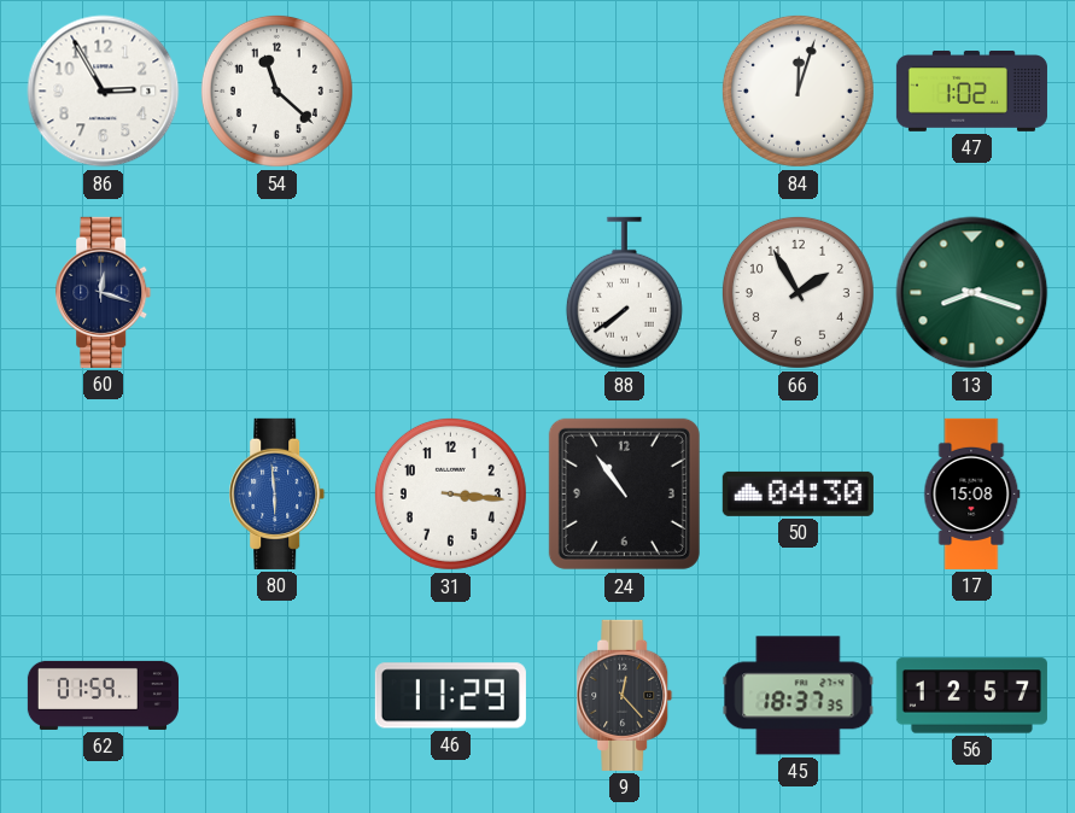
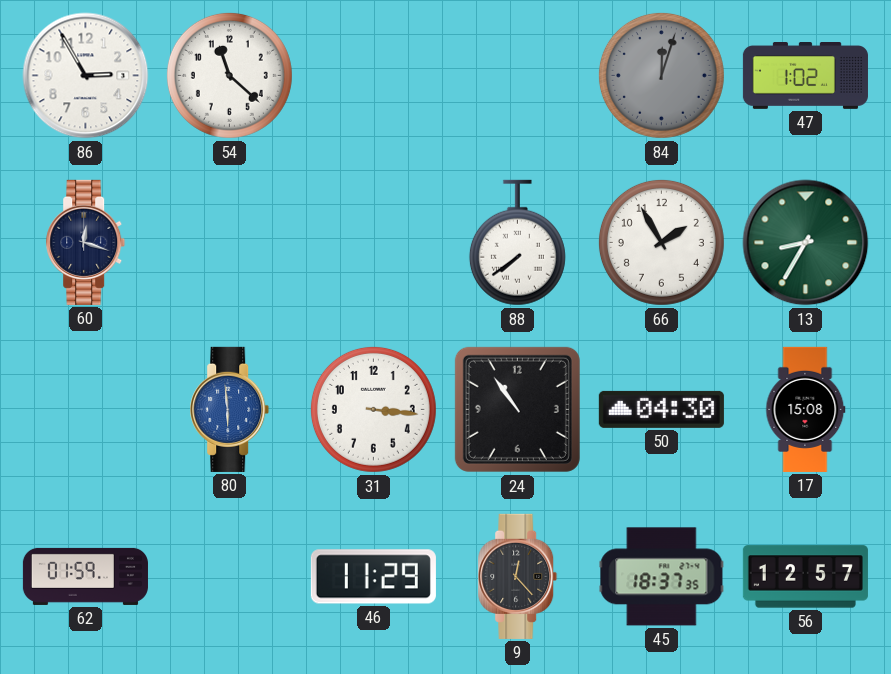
84 dial: white -> grey
13: 8:18 -> 8:35
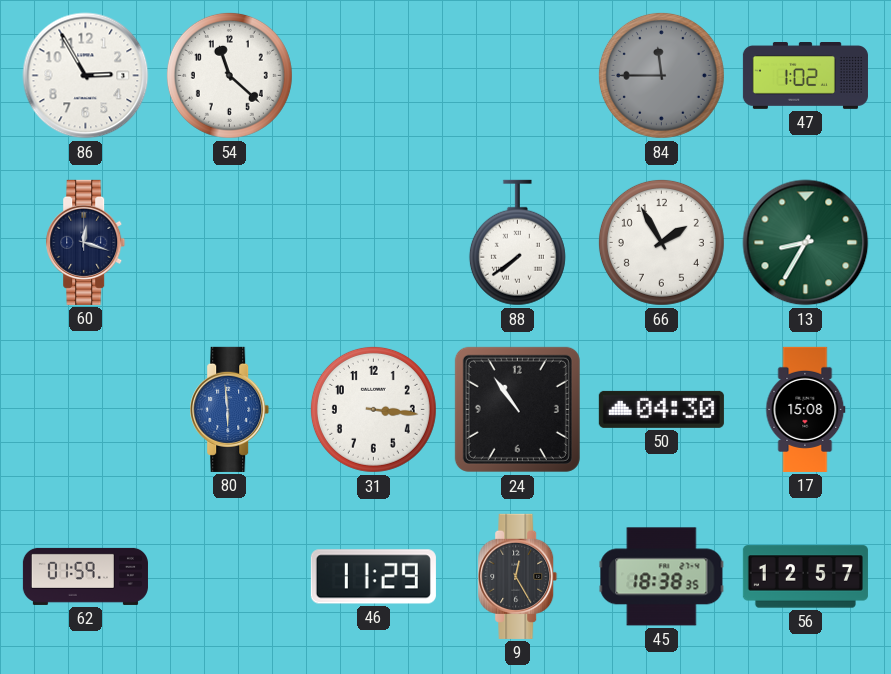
84: 12:03 -> 11:45
9: 12:23 -> 12:25
45: 18:37 -> 18:38
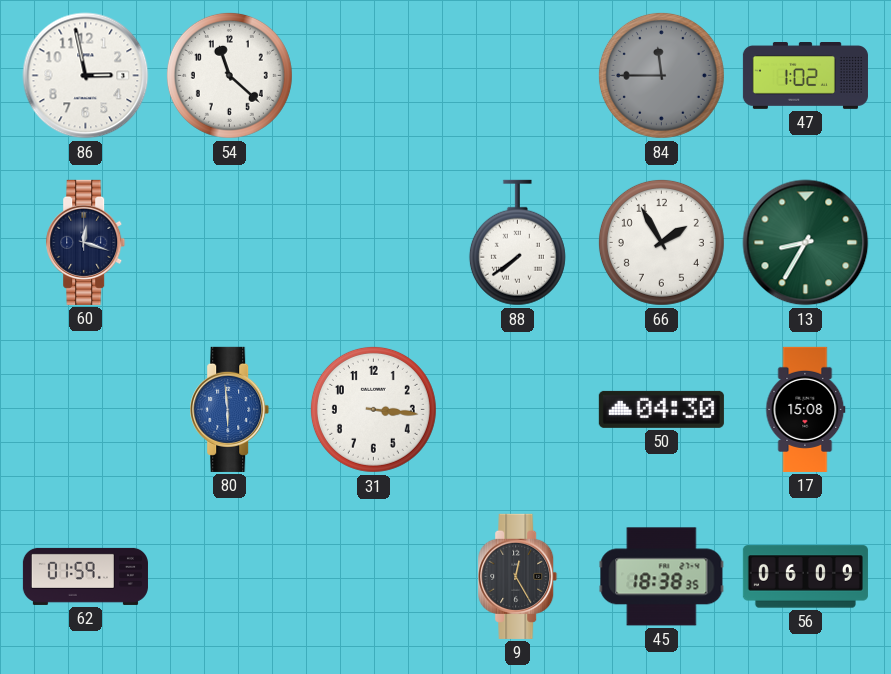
86: 2:55 -> 2:58
24: 10:54 -> none
46: 11:29 -> none
56: 12:57 -> 06:09
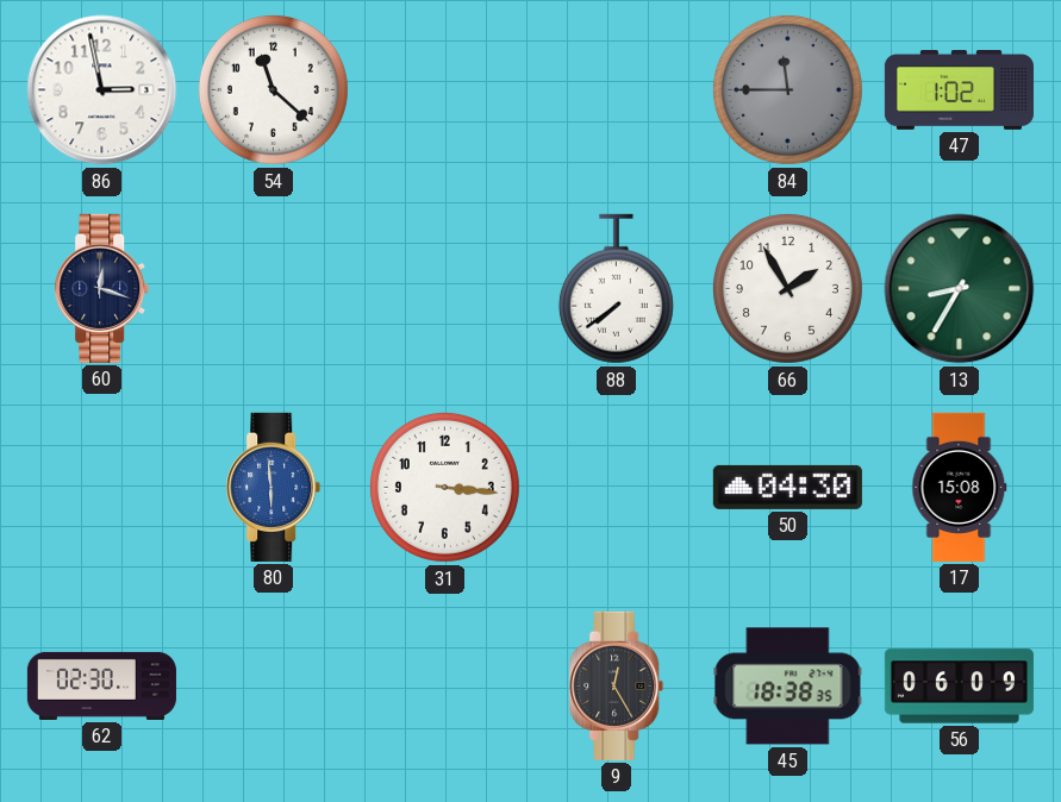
62: 01:59 -> 02:30
